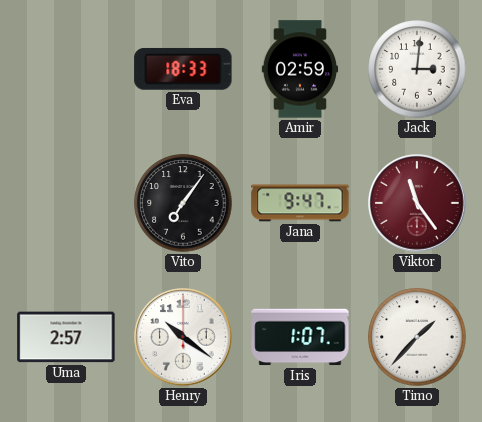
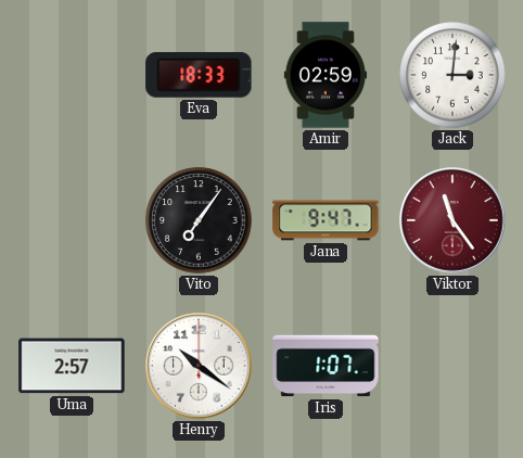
Timo: 1:37 -> none
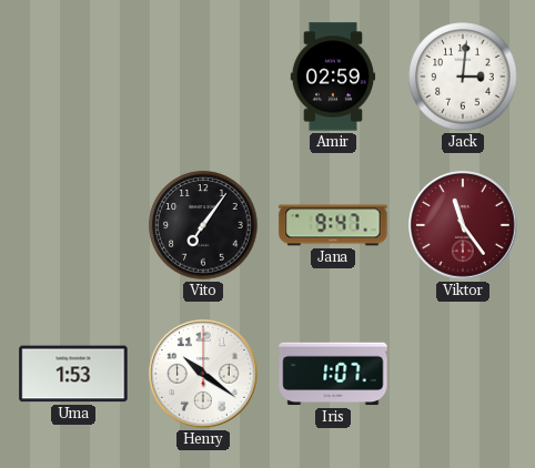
Eva: 18:33 -> none
Uma: 2:57 -> 1:53
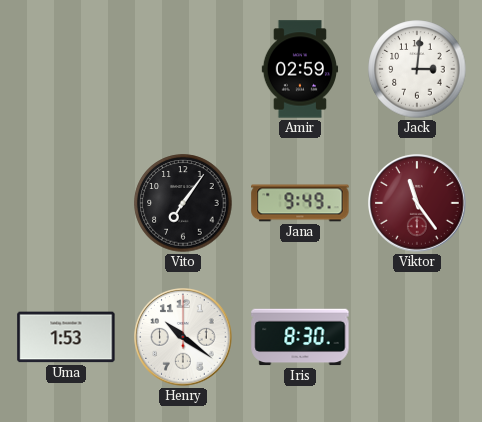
Jana: 9:47 -> 9:49
Iris: 1:07 -> 8:30
